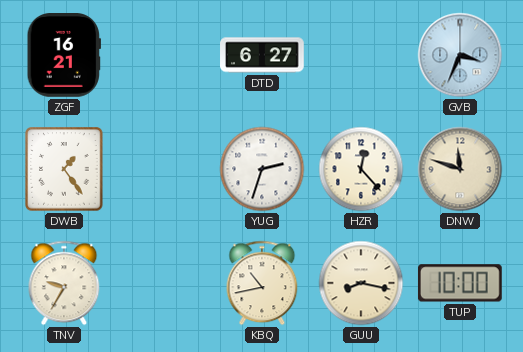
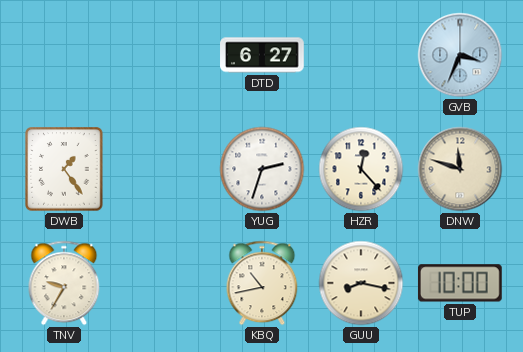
ZGF: 16:21 -> none
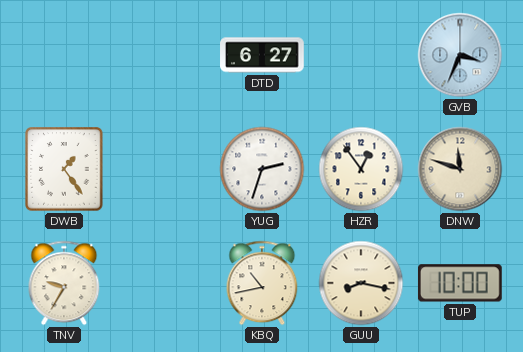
HZR: 12:23 -> 12:54
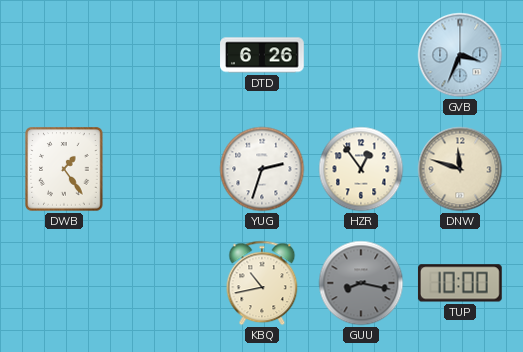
DTD: 6:27 -> 6:26
TNV: 9:35 -> none
GUU dial: cream -> grey
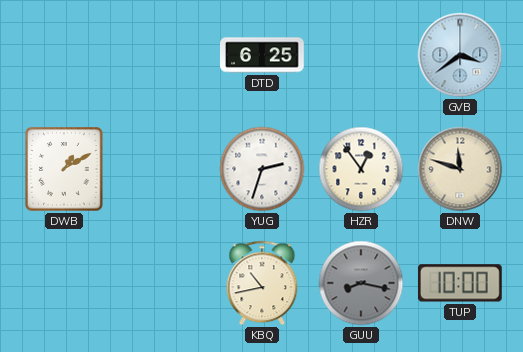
DTD: 6:26 -> 6:25
GVB: 3:34 -> 3:39
DWB: 1:24 -> 1:10
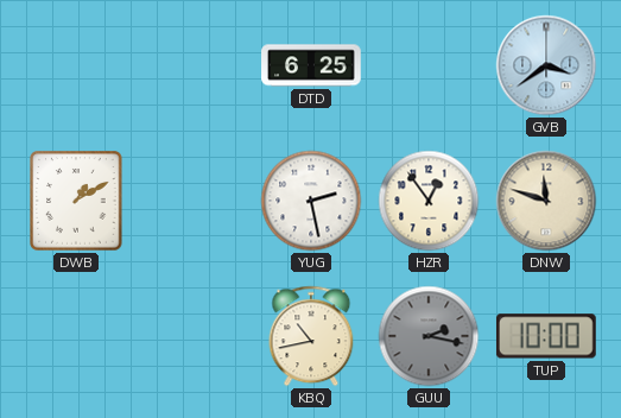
YUG: 2:33 -> 2:28
GUU: 8:17 -> 2:17
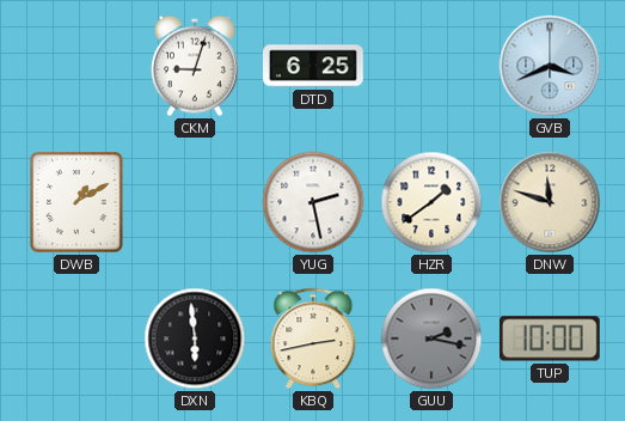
CKM: none -> 9:03
GVB: 3:39 -> 3:41
HZR: 12:54 -> 1:39
DXN: none -> 5:59
KBQ: 10:43 -> 2:43
